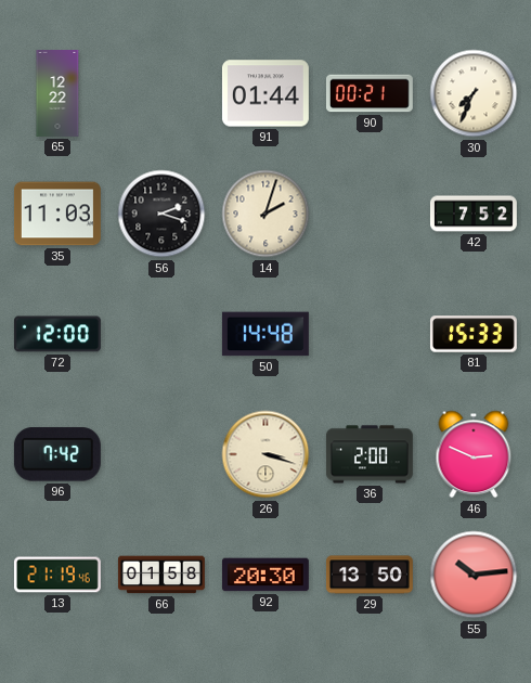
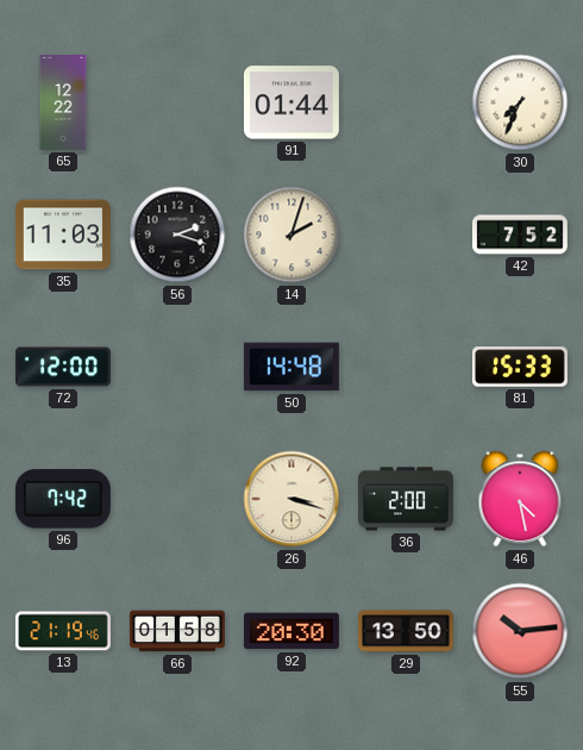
90: 00:21 -> none
46: 2:49 -> 4:28
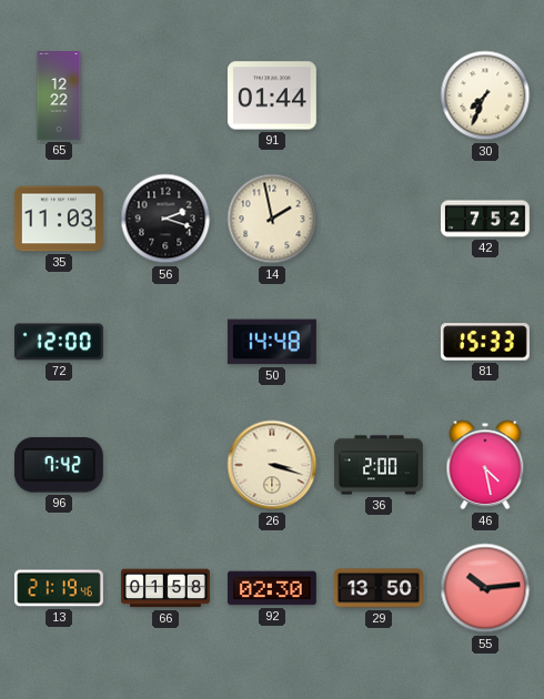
14: 2:03 -> 1:58
92: 20:30 -> 02:30
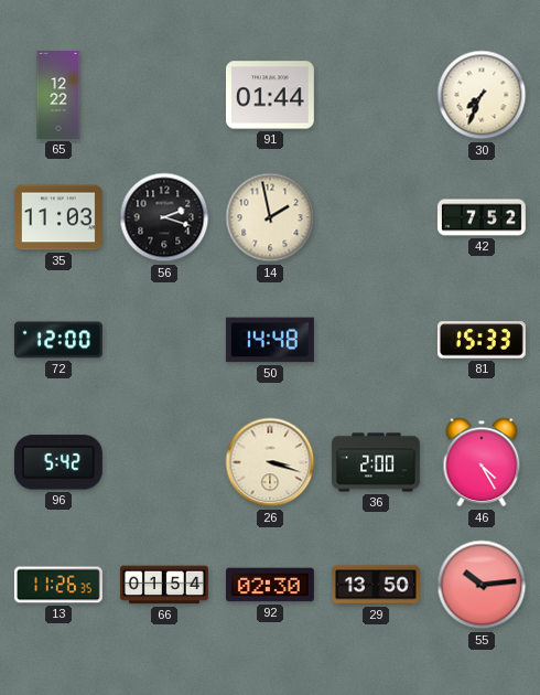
96: 7:42 -> 5:42
46: 4:28 -> 4:25
13: 21:19 -> 11:26
66: 01:58 -> 01:54
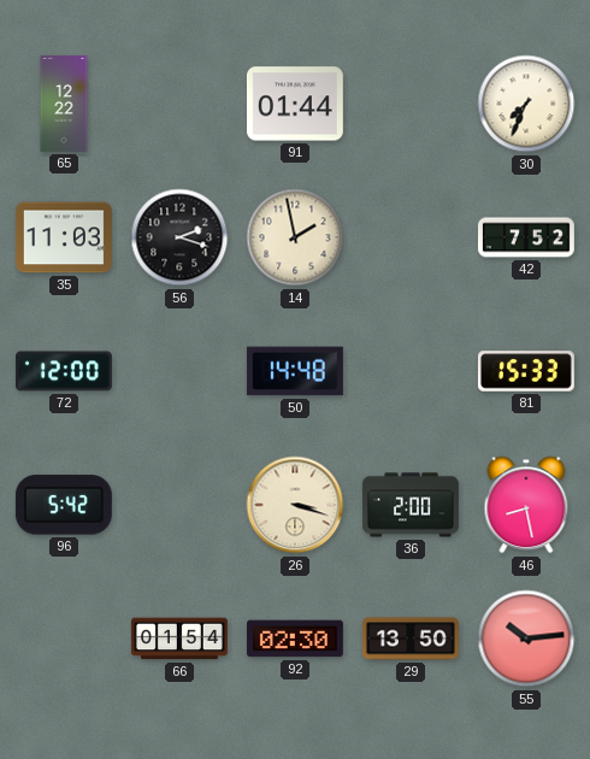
46: 4:25 -> 8:28
13: 11:26 -> none
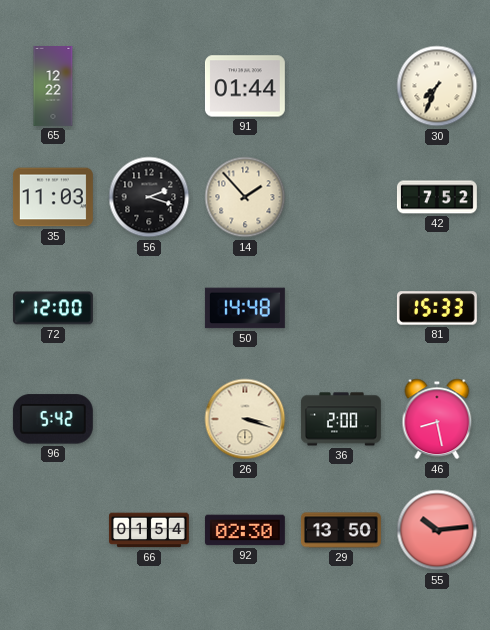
14: 1:58 -> 1:53
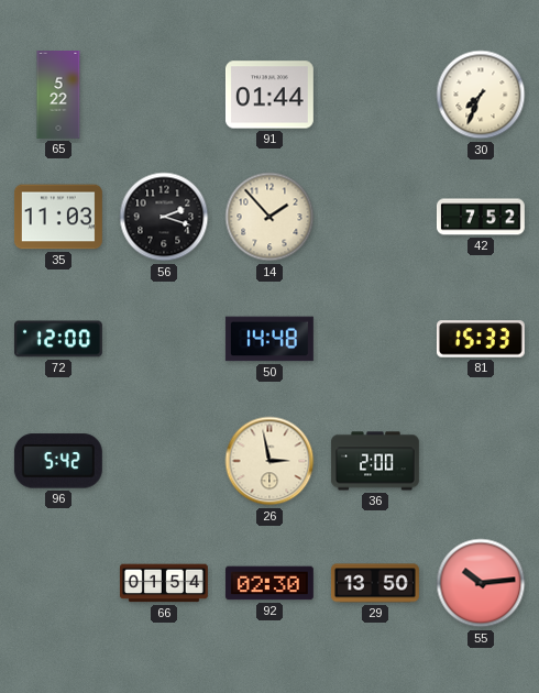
65: 12:22 -> 5:22
26: 3:18 -> 2:58
46: 8:28 -> none
